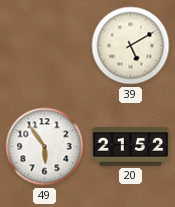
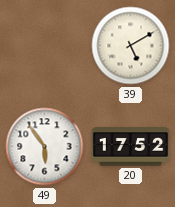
20: 21:52 -> 17:52
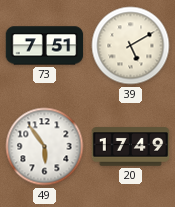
73: none -> 7:51
20: 17:52 -> 17:49
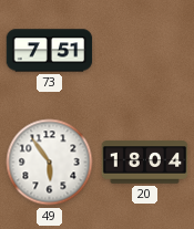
39: 5:10 -> none
20: 17:49 -> 18:04
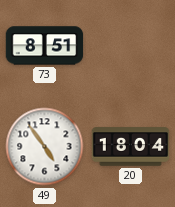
73: 7:51 -> 8:51
49: 5:54 -> 4:54
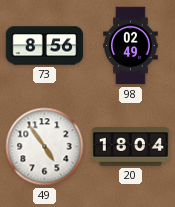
73: 8:51 -> 8:56
98: none -> 02:49
